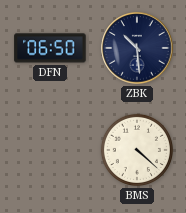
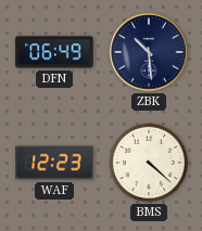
DFN: 06:50 -> 06:49
WAF: none -> 12:23
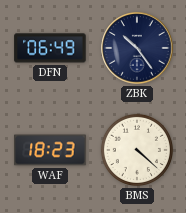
ZBK: 10:29 -> 10:24
WAF: 12:23 -> 18:23
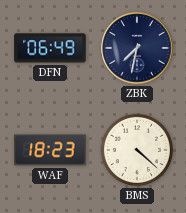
ZBK: 10:24 -> 7:32
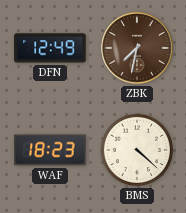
DFN: 06:49 -> 12:49
ZBK dial: navy -> brown
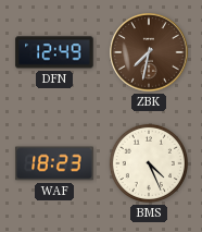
BMS: 4:22 -> 4:26
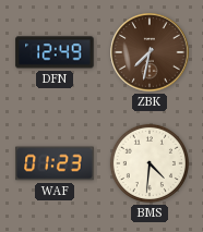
WAF: 18:23 -> 01:23
BMS: 4:26 -> 4:31
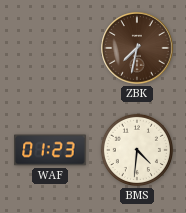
DFN: 12:49 -> none
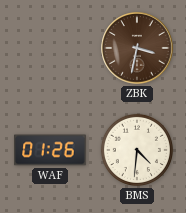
ZBK: 7:32 -> 3:32
WAF: 01:23 -> 01:26
